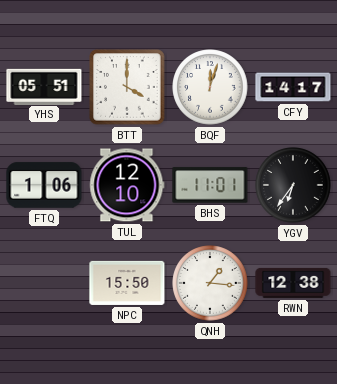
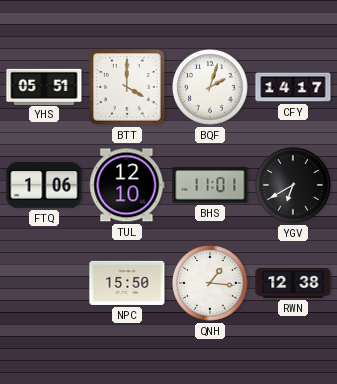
BQF: 12:03 -> 2:03
YGV: 6:36 -> 6:40
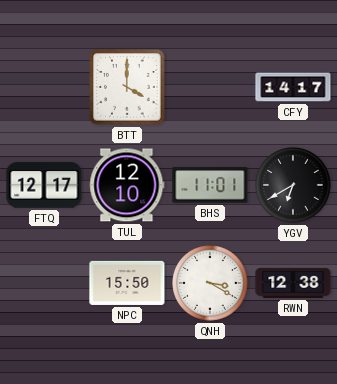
YHS: 05:51 -> none
BQF: 2:03 -> none
FTQ: 1:06 -> 12:17
QNH: 1:16 -> 3:20
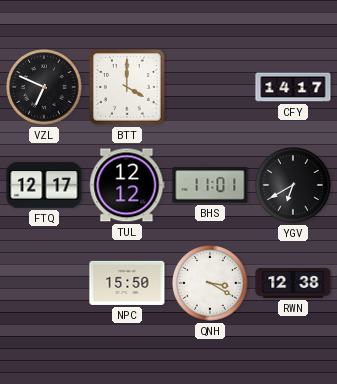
VZL: none -> 6:49
TUL: 12:10 -> 12:12
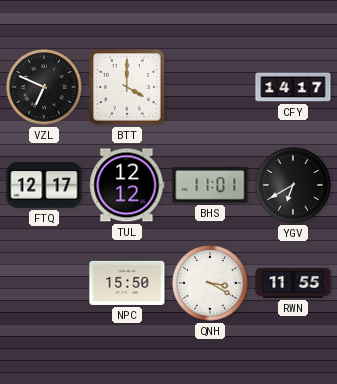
RWN: 12:38 -> 11:55
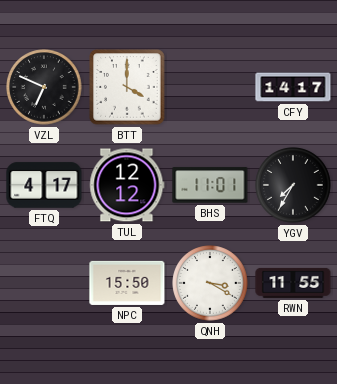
FTQ: 12:17 -> 4:17
YGV: 6:40 -> 7:35
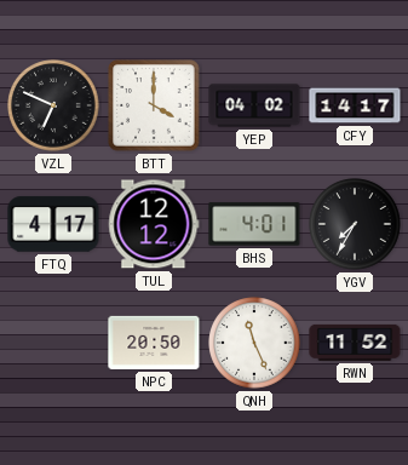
YEP: none -> 04:02
BHS: 11:01 -> 4:01
NPC: 15:50 -> 20:50
QNH: 3:20 -> 11:26
RWN: 11:55 -> 11:52
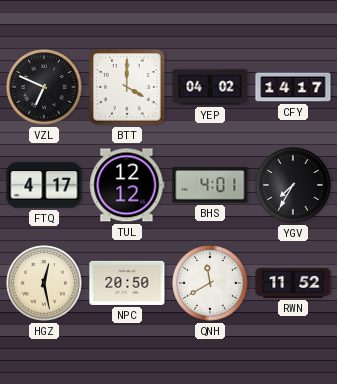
HGZ: none -> 12:28
QNH: 11:26 -> 11:40
